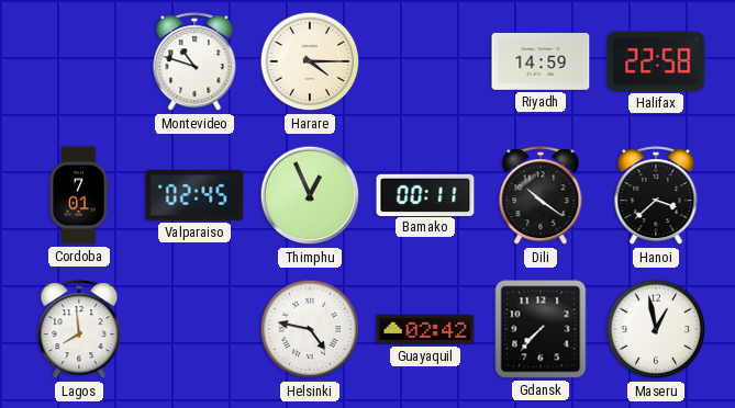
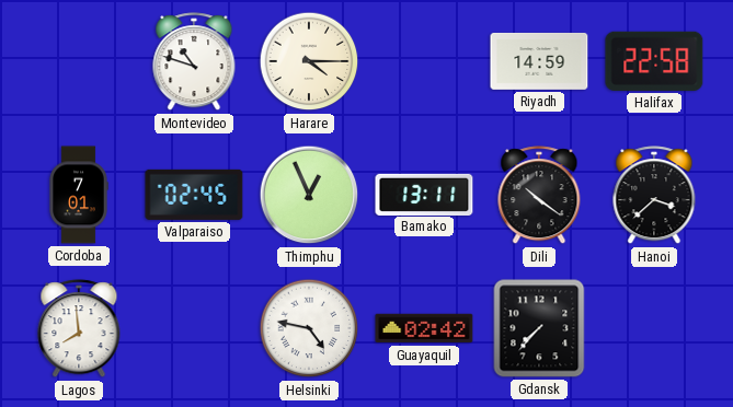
Bamako: 00:11 -> 13:11
Maseru: 12:58 -> none
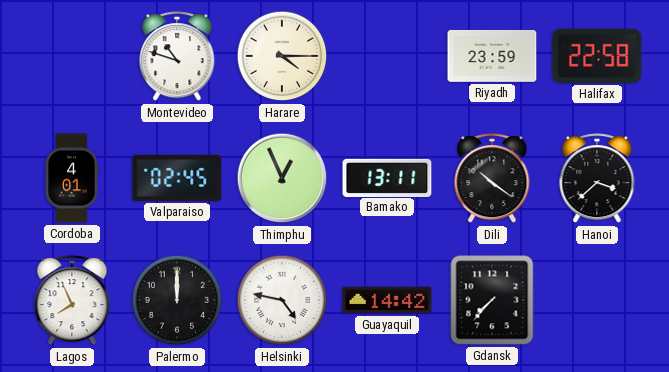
Riyadh: 14:59 -> 23:59
Cordoba: 7:01 -> 4:01
Lagos: 7:59 -> 7:56
Palermo: none -> 12:00
Guayaquil: 02:42 -> 14:42
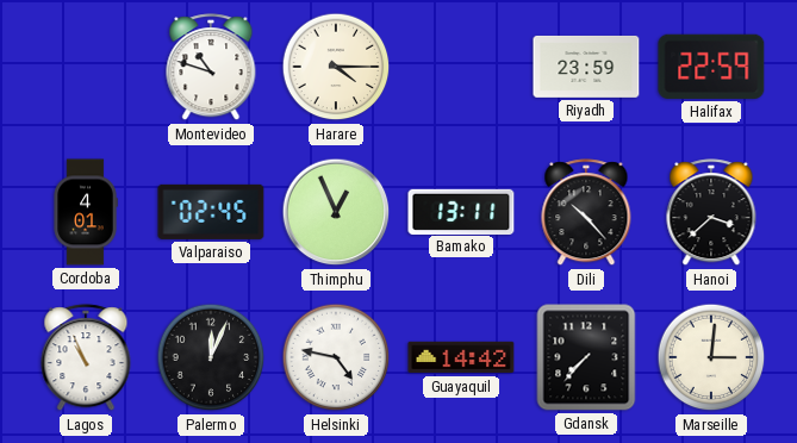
Halifax: 22:58 -> 22:59
Dili: 10:21 -> 10:23
Lagos: 7:56 -> 10:56
Palermo: 12:00 -> 12:04
Marseille: none -> 3:01
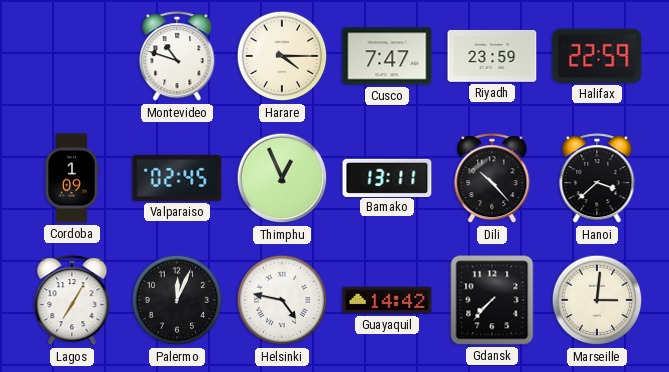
Cusco: none -> 7:47
Cordoba: 4:01 -> 1:09
Lagos: 10:56 -> 7:05
